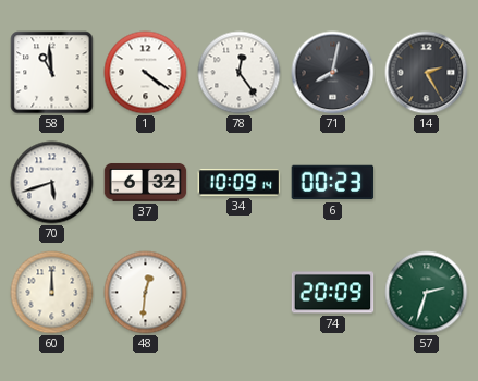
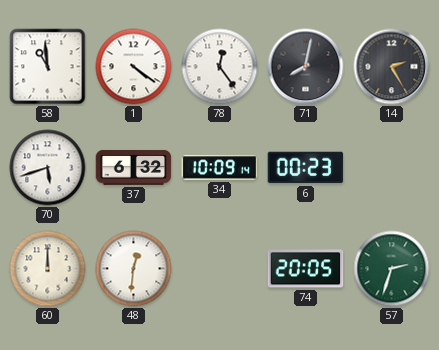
74: 20:09 -> 20:05
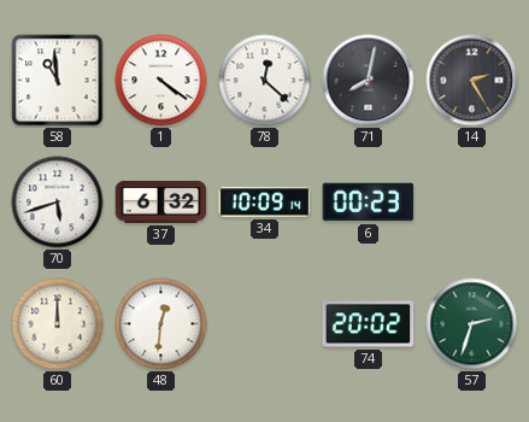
78: 12:24 -> 12:22
74: 20:05 -> 20:02
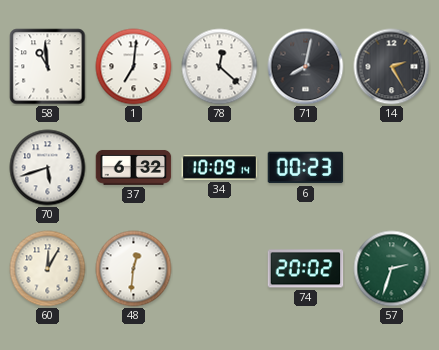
1: 4:21 -> 7:01
60: 12:00 -> 12:05
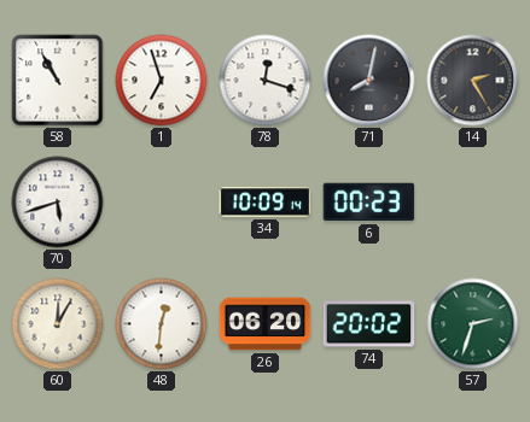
58: 10:59 -> 10:55
1: 7:01 -> 6:57
78: 12:22 -> 12:18
37: 6:32 -> none
26: none -> 06:20
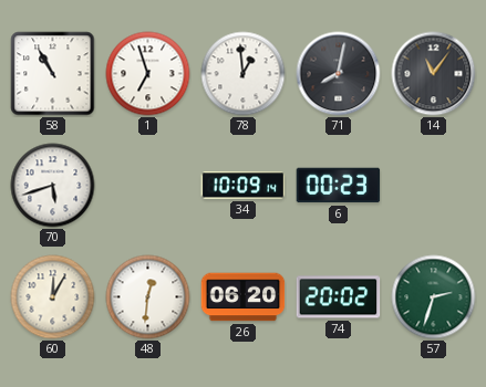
78: 12:18 -> 12:59
14: 2:25 -> 11:06
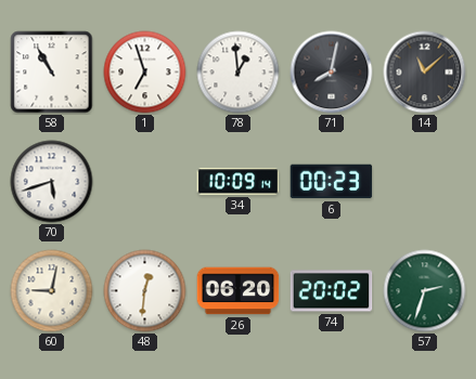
14: 11:06 -> 11:08
60: 12:05 -> 9:02
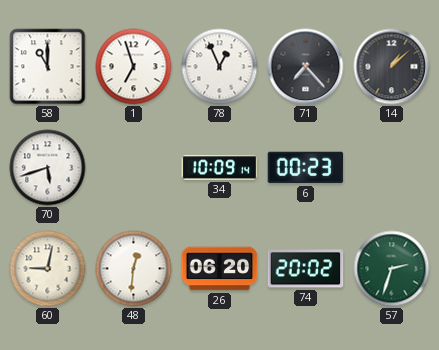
58: 10:55 -> 11:00
78: 12:59 -> 12:56
71: 8:02 -> 7:23
14: 11:08 -> 1:08
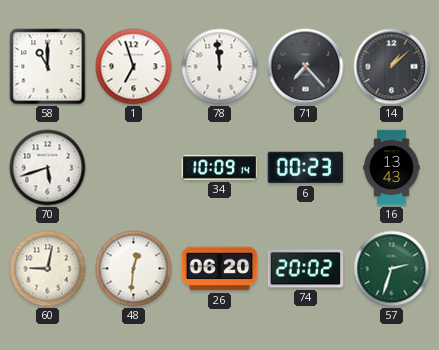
78: 12:56 -> 11:59
16: none -> 13:43
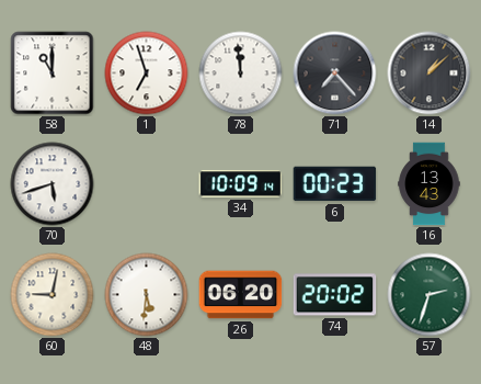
48: 12:31 -> 5:31
